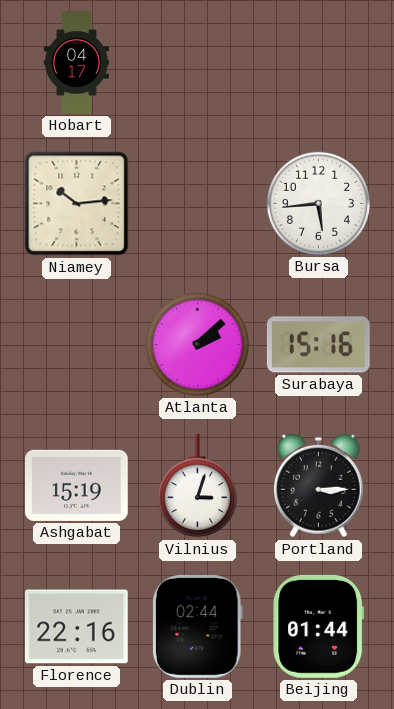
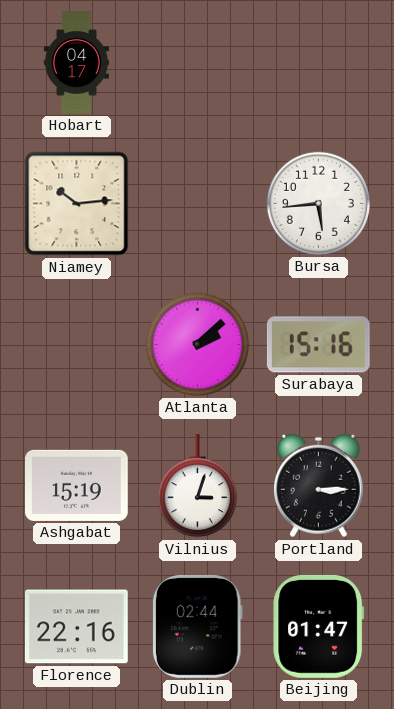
Beijing: 01:44 -> 01:47
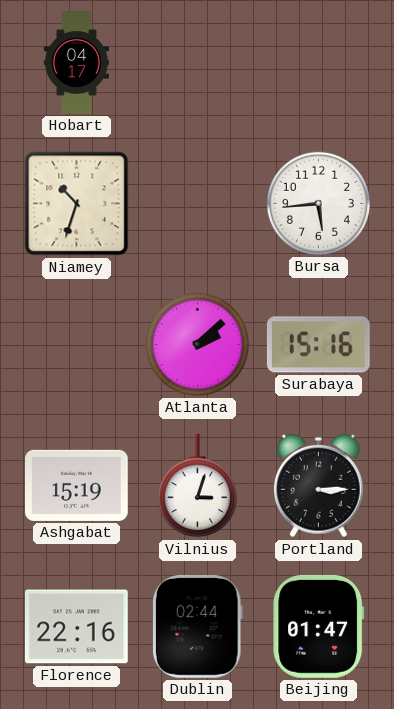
Niamey: 10:14 -> 10:33
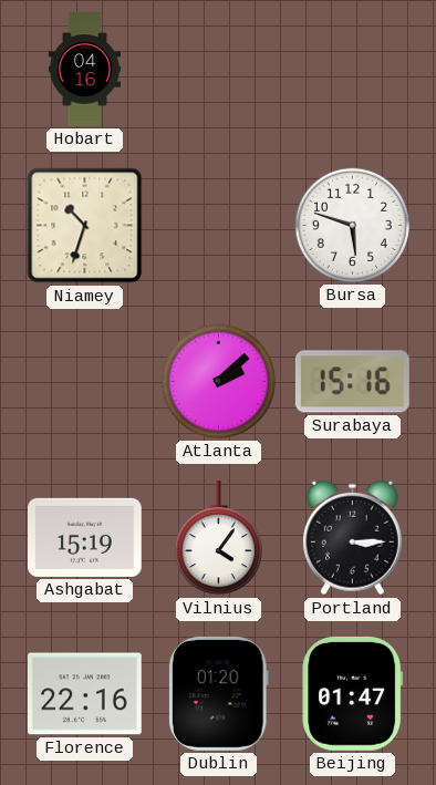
Hobart: 04:17 -> 04:16
Bursa: 5:44 -> 5:48
Vilnius: 3:03 -> 4:06
Dublin: 02:44 -> 01:20
